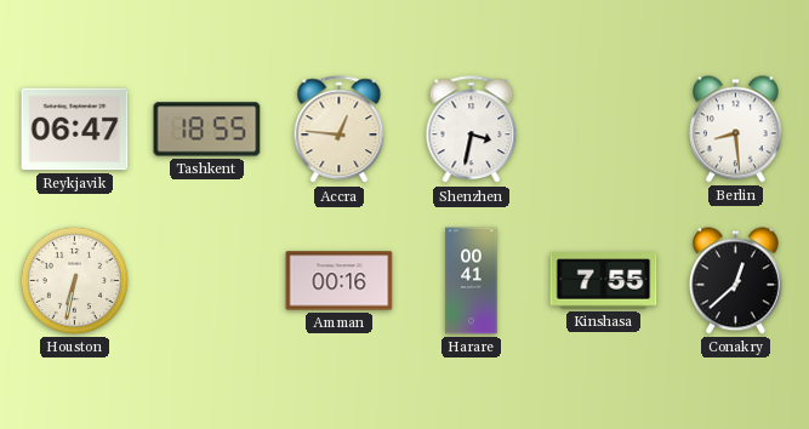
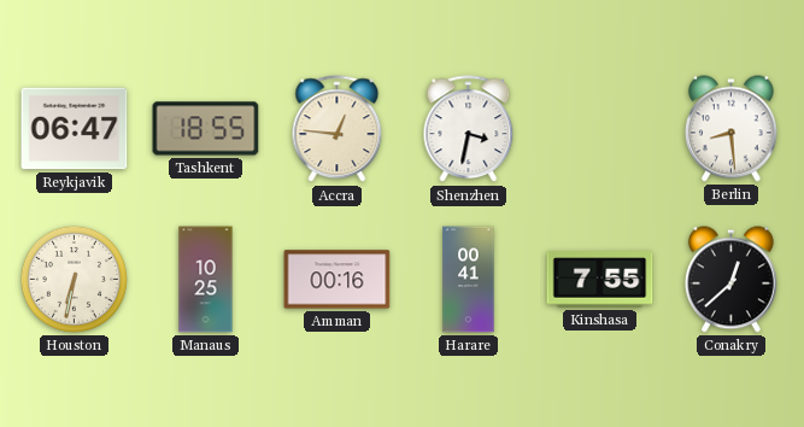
Manaus: none -> 10:25
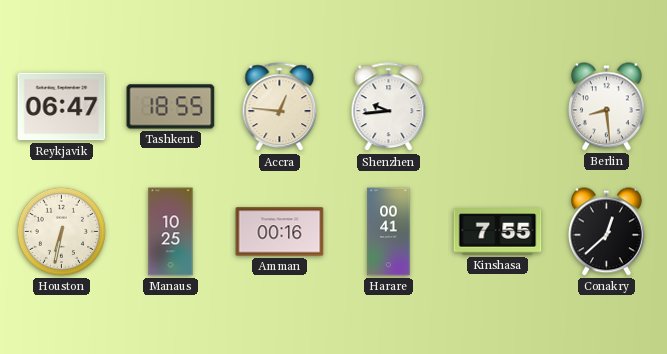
Shenzhen: 3:32 -> 9:44
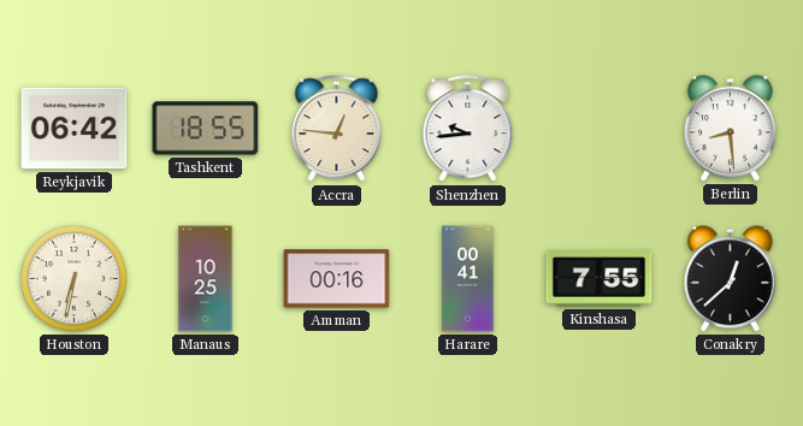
Reykjavik: 06:47 -> 06:42
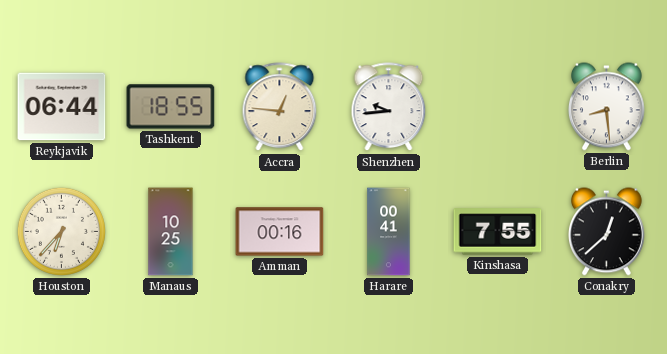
Reykjavik: 06:42 -> 06:44
Houston: 6:32 -> 6:37
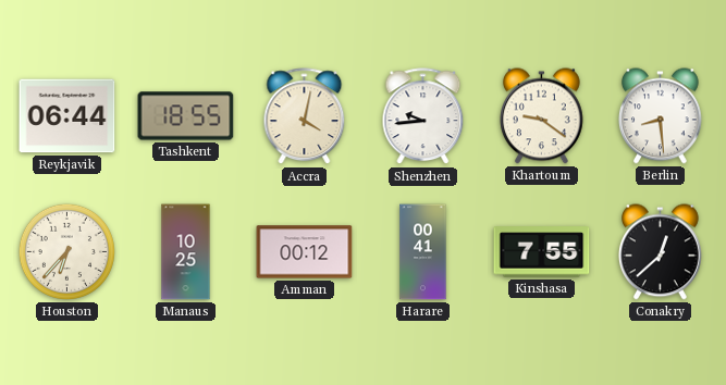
Accra: 12:46 -> 4:02
Khartoum: none -> 9:21
Amman: 00:16 -> 00:12
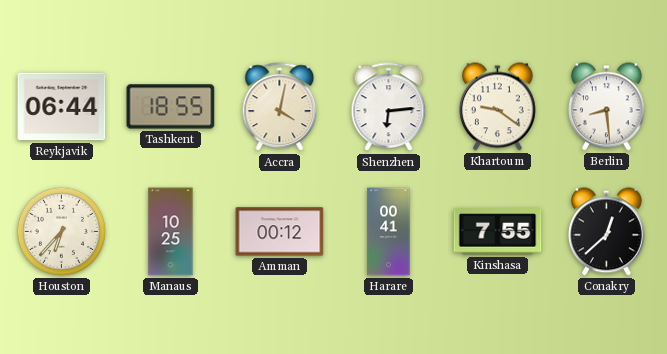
Shenzhen: 9:44 -> 6:14
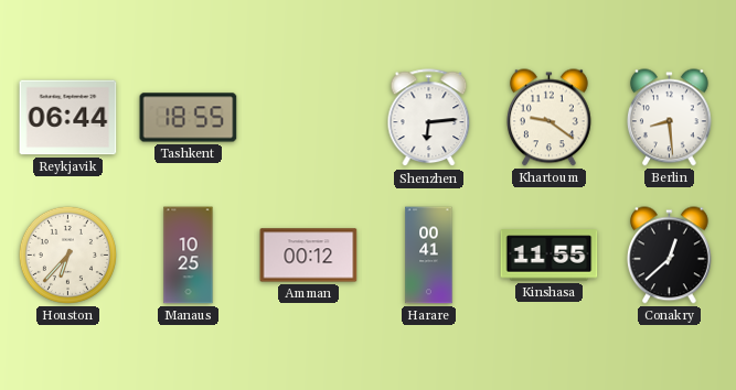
Accra: 4:02 -> none
Kinshasa: 7:55 -> 11:55
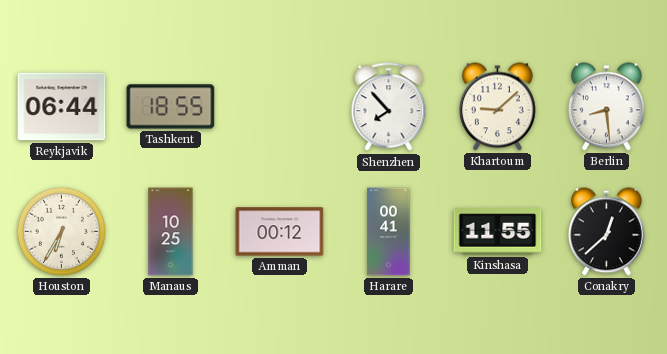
Shenzhen: 6:14 -> 7:53
Khartoum: 9:21 -> 9:08
Houston: 6:37 -> 6:35
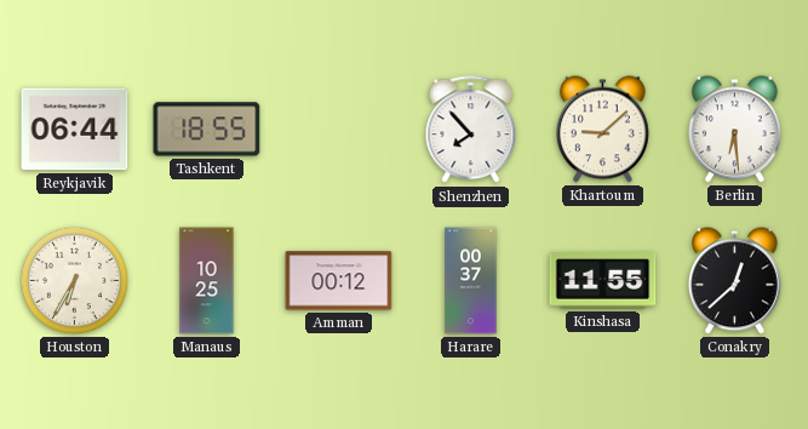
Berlin: 8:29 -> 6:29
Harare: 00:41 -> 00:37
